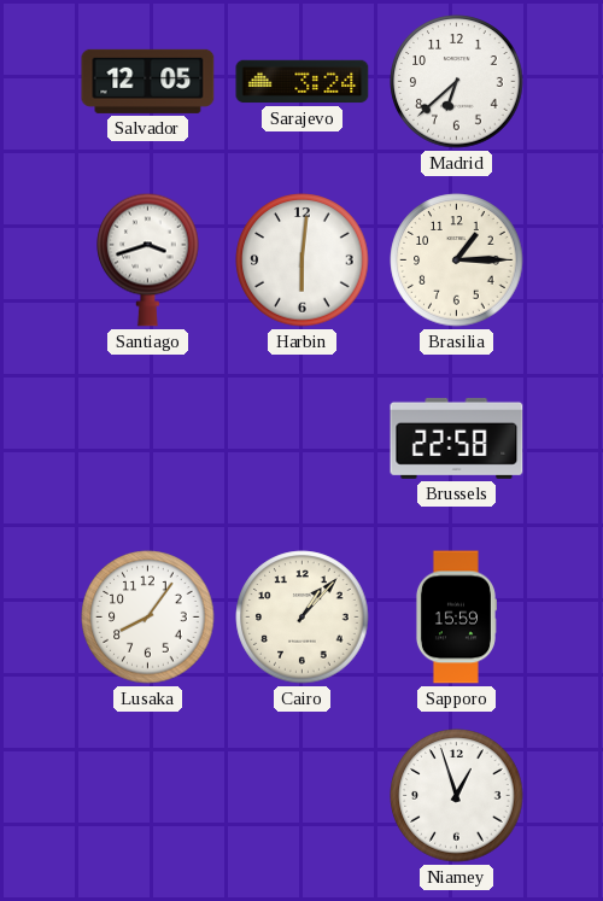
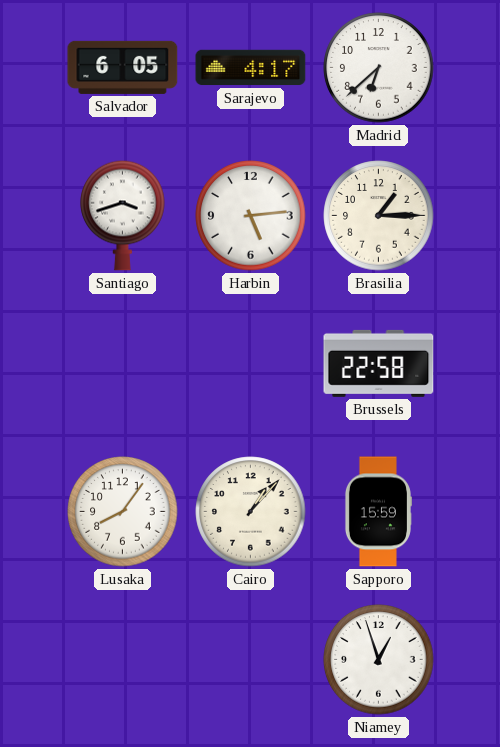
Salvador: 12:05 -> 6:05
Sarajevo: 3:24 -> 4:17
Harbin: 6:01 -> 5:14
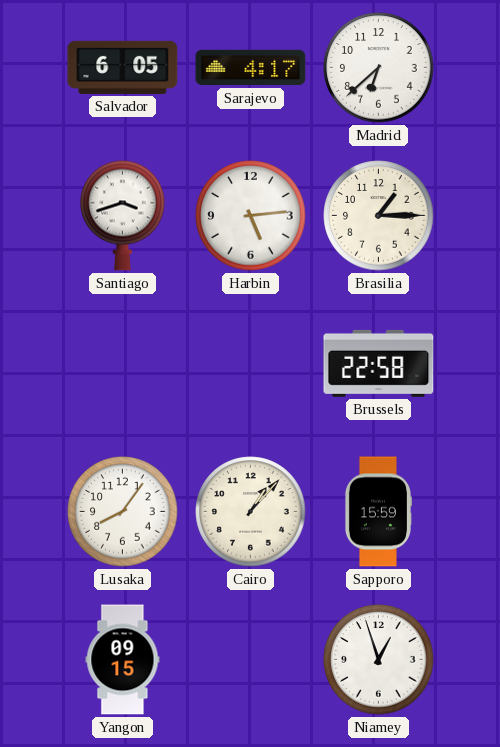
Yangon: none -> 09:15
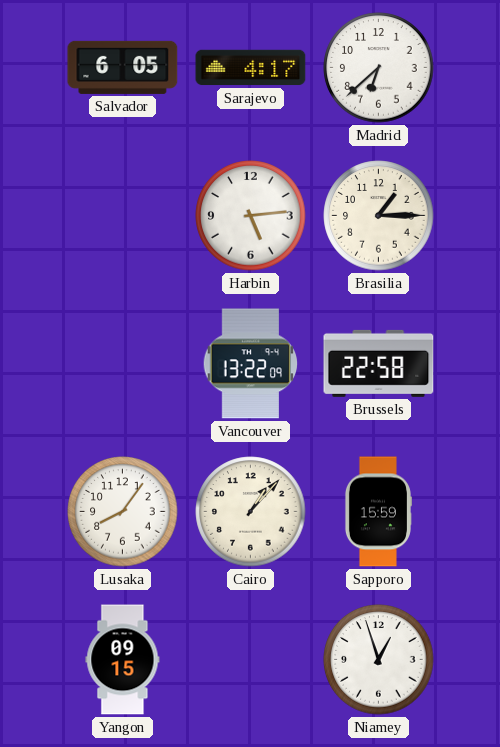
Santiago: 3:42 -> none
Vancouver: none -> 13:22
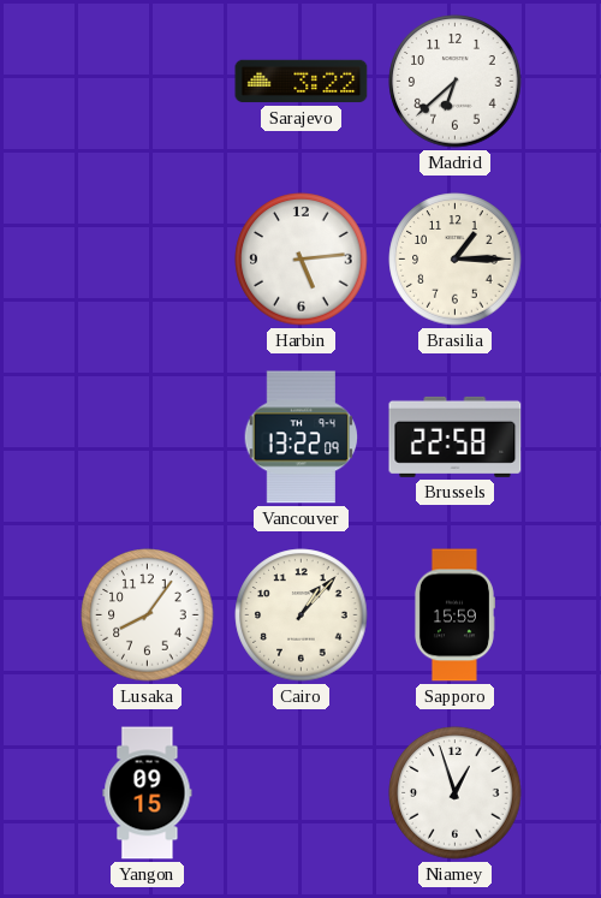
Salvador: 6:05 -> none
Sarajevo: 4:17 -> 3:22
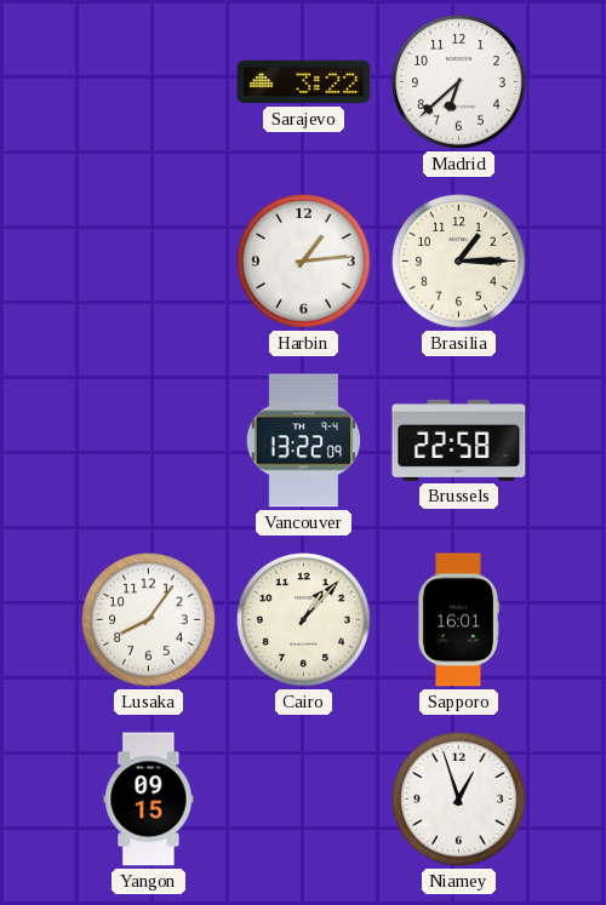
Harbin: 5:14 -> 1:14
Sapporo: 15:59 -> 16:01
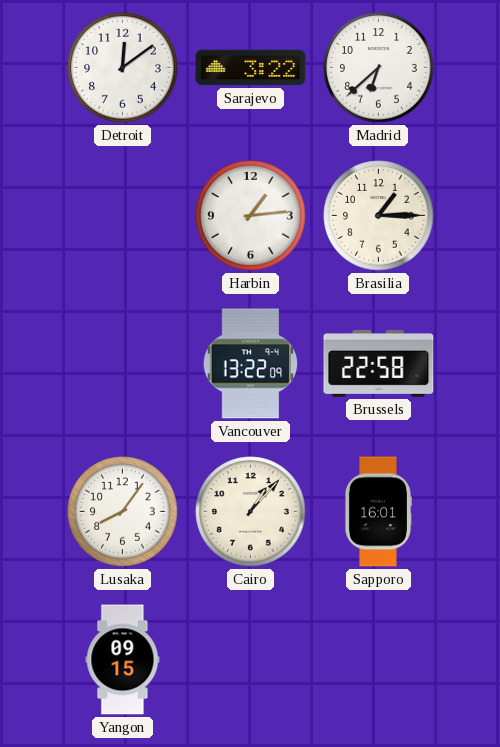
Detroit: none -> 12:09
Niamey: 12:57 -> none
